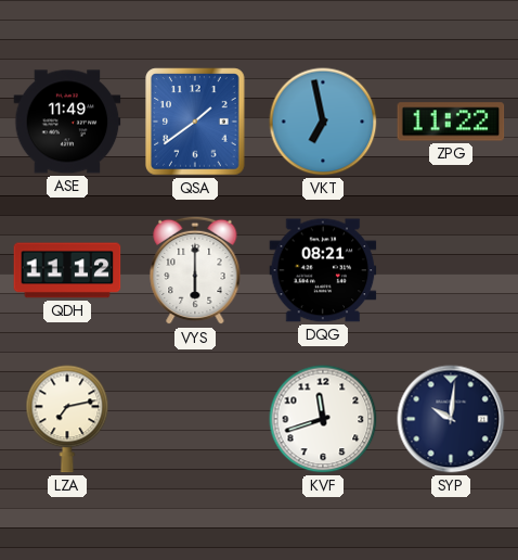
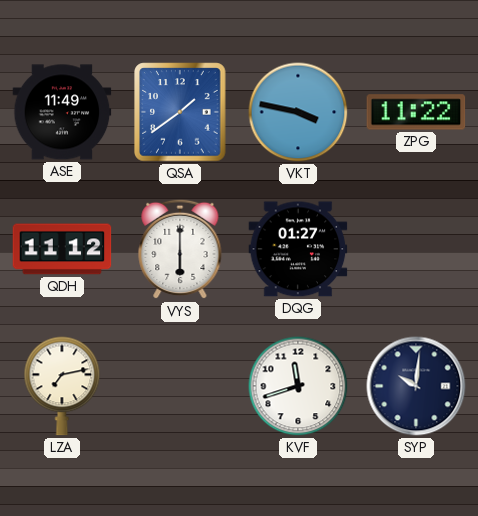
VKT: 6:58 -> 3:47
DQG: 08:21 -> 01:27
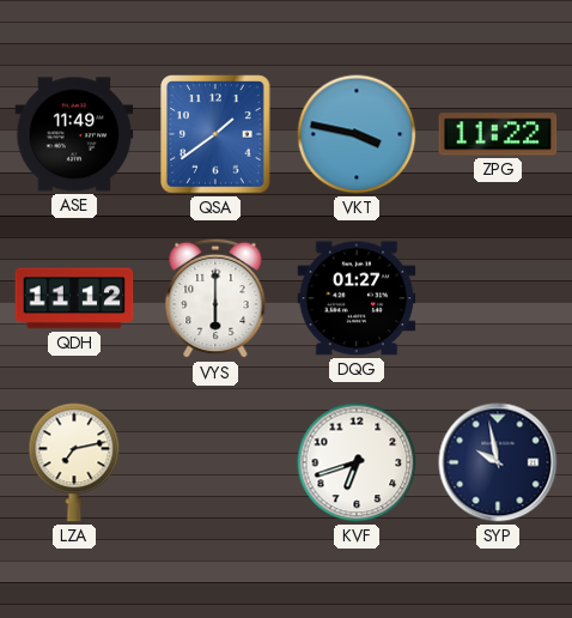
KVF: 11:42 -> 6:42
SYP: 10:01 -> 9:58
